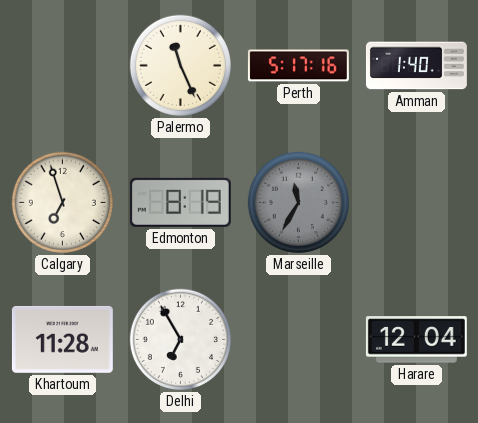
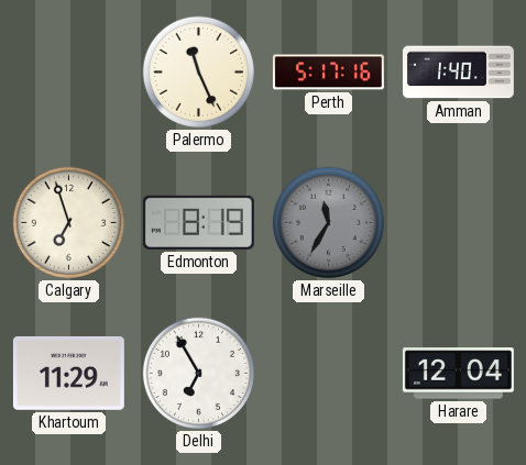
Khartoum: 11:28 -> 11:29
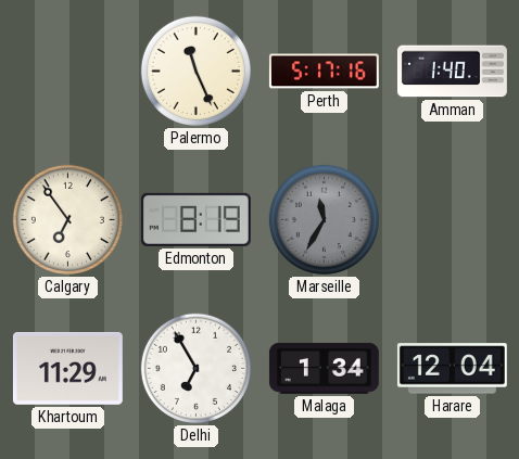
Calgary: 6:57 -> 6:54
Malaga: none -> 1:34
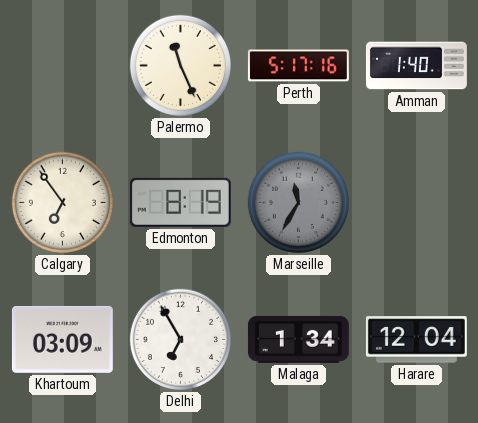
Khartoum: 11:29 -> 03:09
